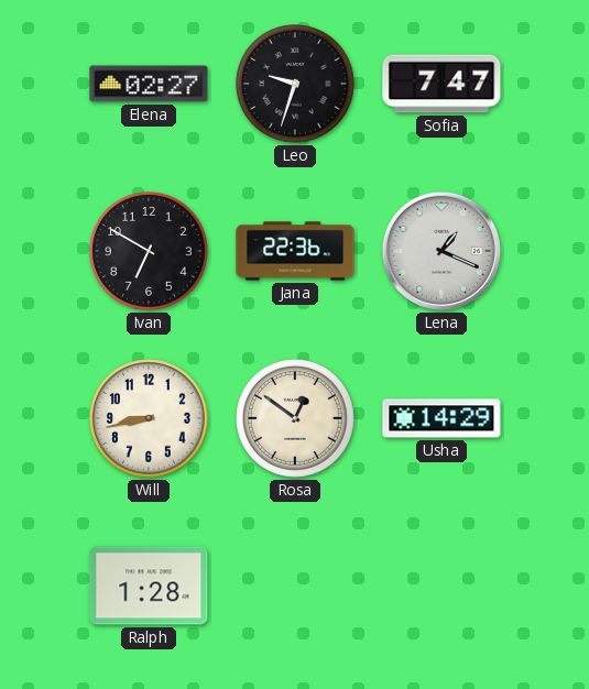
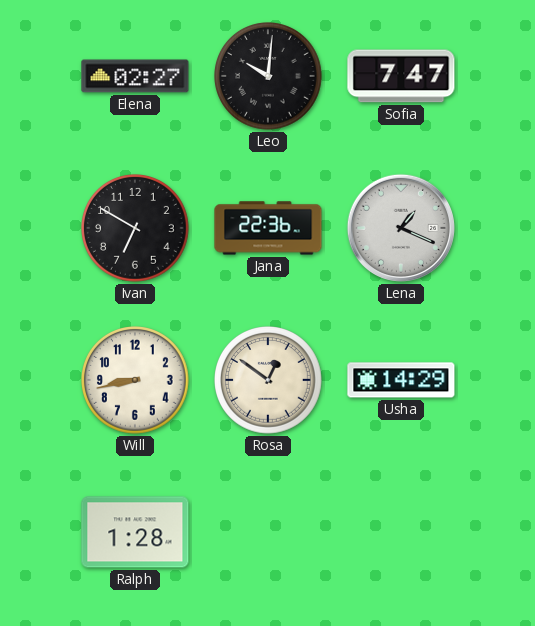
Leo: 9:33 -> 10:01
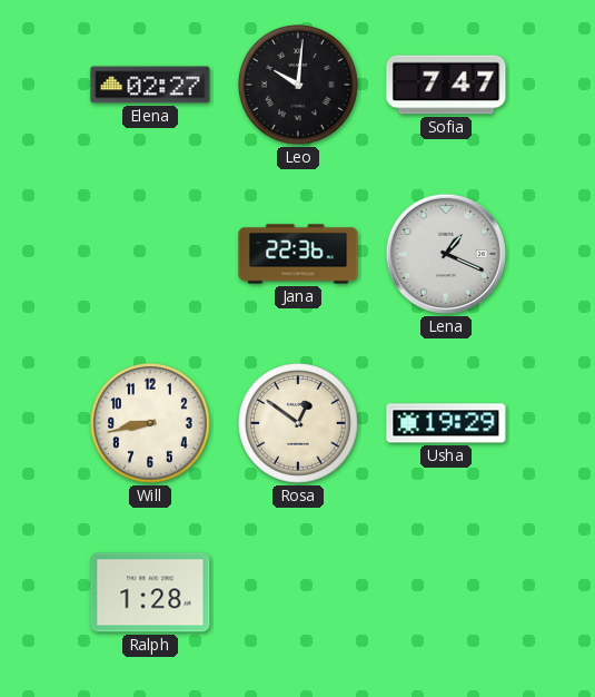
Ivan: 6:50 -> none
Usha: 14:29 -> 19:29
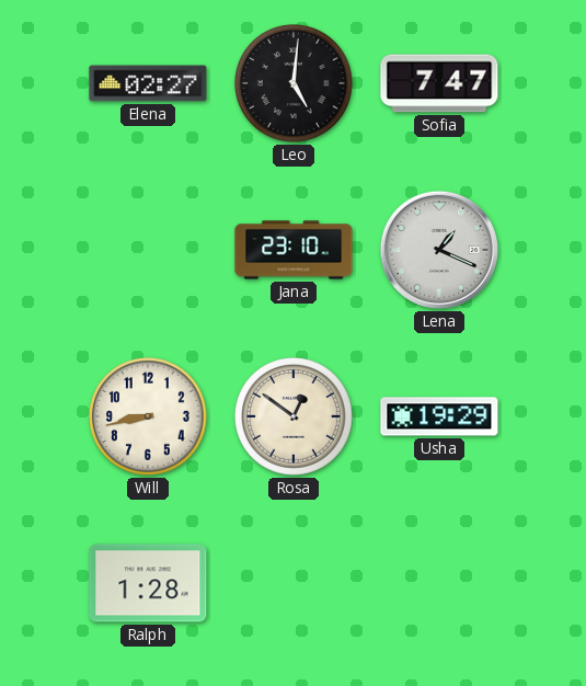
Leo: 10:01 -> 5:01
Jana: 22:36 -> 23:10
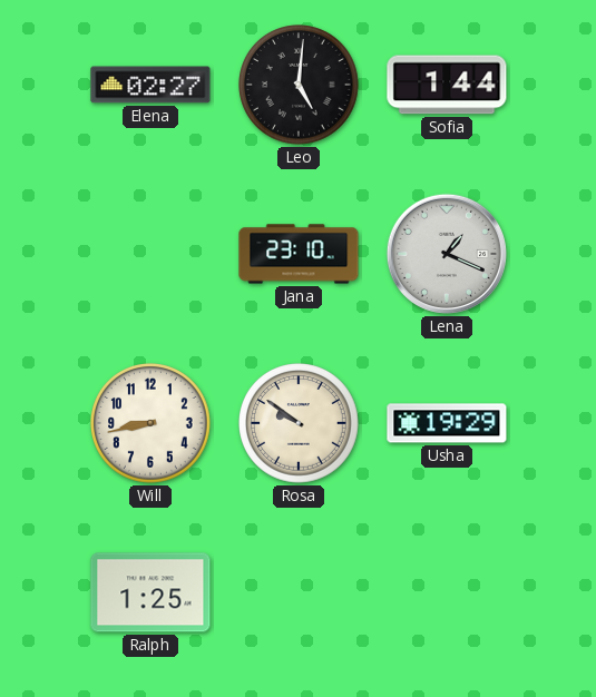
Sofia: 7:47 -> 1:44
Rosa: 12:51 -> 9:51
Ralph: 1:28 -> 1:25
